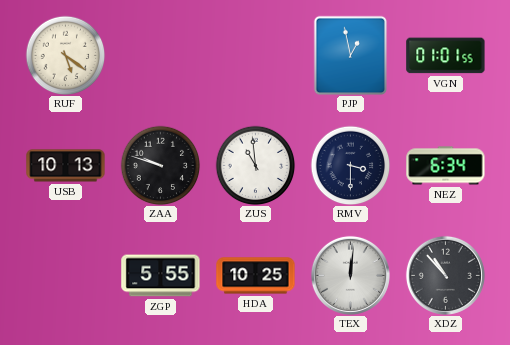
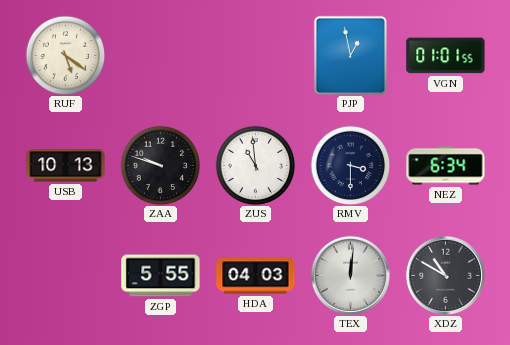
HDA: 10:25 -> 04:03
XDZ: 10:53 -> 10:50
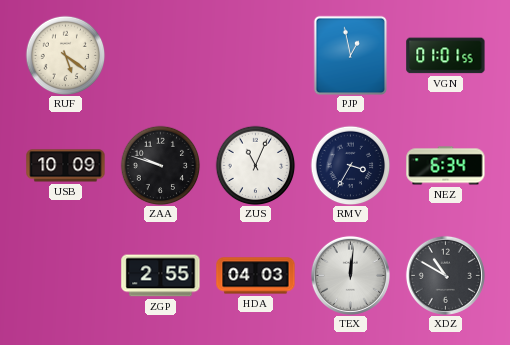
USB: 10:13 -> 10:09
ZUS: 10:59 -> 11:04
RMV: 3:30 -> 3:35
ZGP: 5:55 -> 2:55
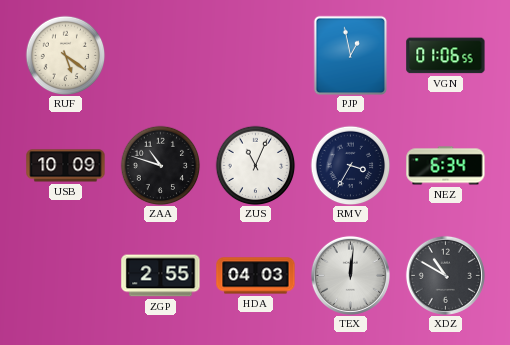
VGN: 01:01 -> 01:06
ZAA: 9:48 -> 10:48
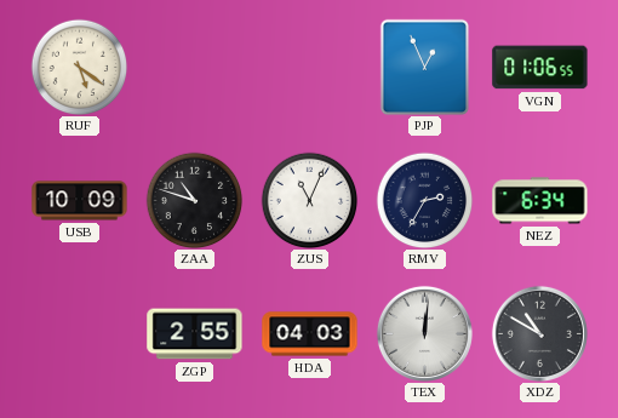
PJP: 12:58 -> 12:56
RMV: 3:35 -> 2:35
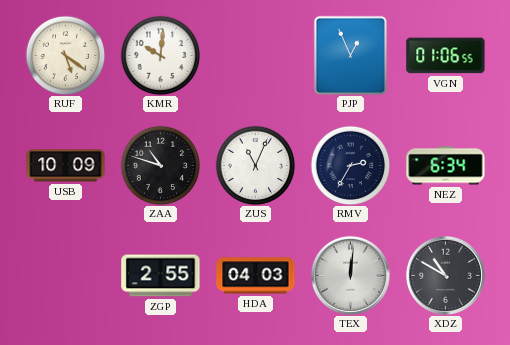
KMR: none -> 10:01
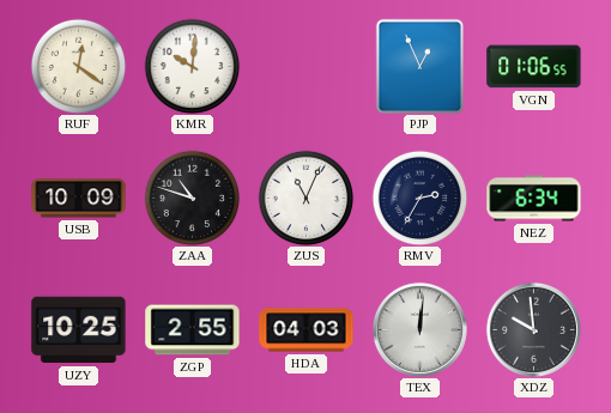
RUF: 5:21 -> 12:21
UZY: none -> 10:25
XDZ: 10:50 -> 9:59
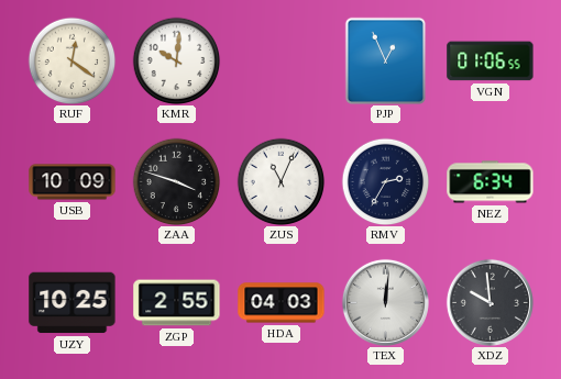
ZAA: 10:48 -> 3:48
